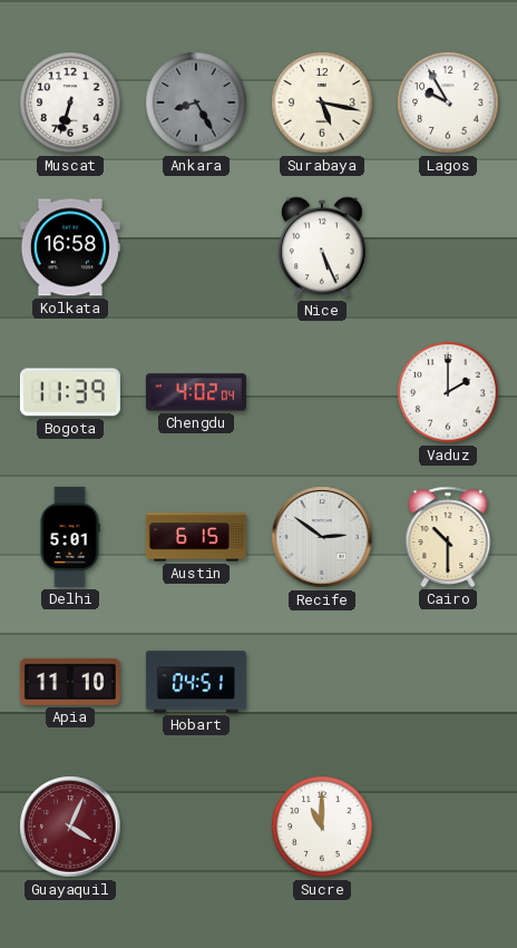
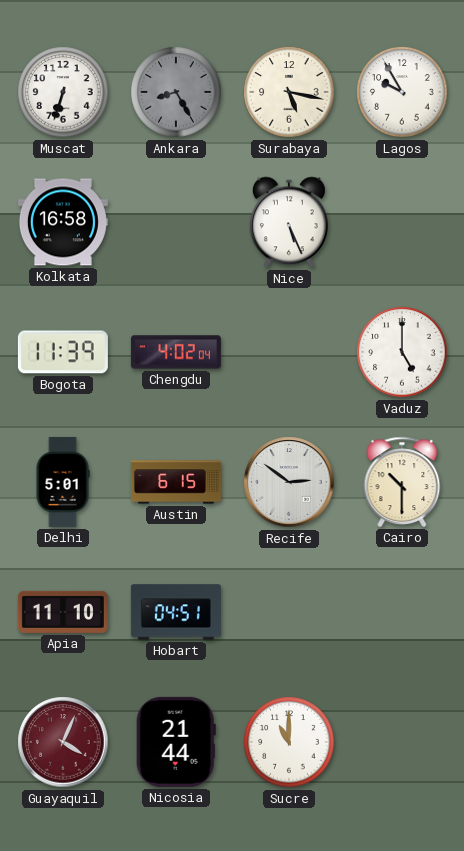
Vaduz: 2:00 -> 5:00
Nicosia: none -> 21:44
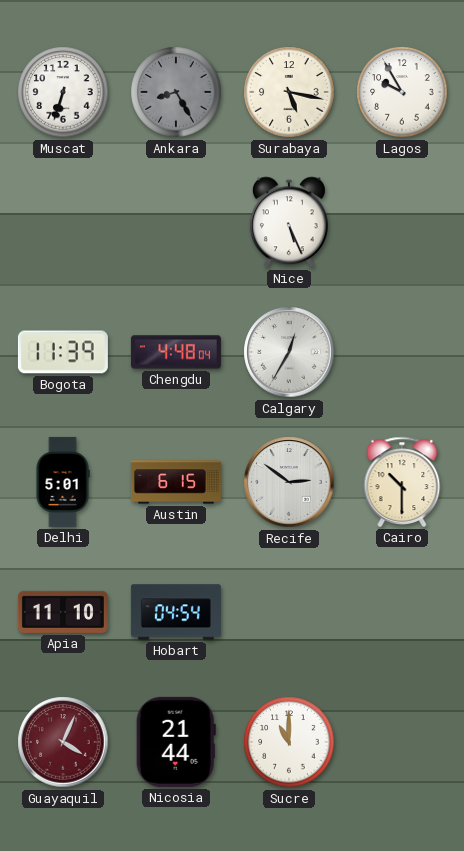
Kolkata: 16:58 -> none
Chengdu: 4:02 -> 4:48
Calgary: none -> 12:35
Vaduz: 5:00 -> none
Hobart: 04:51 -> 04:54
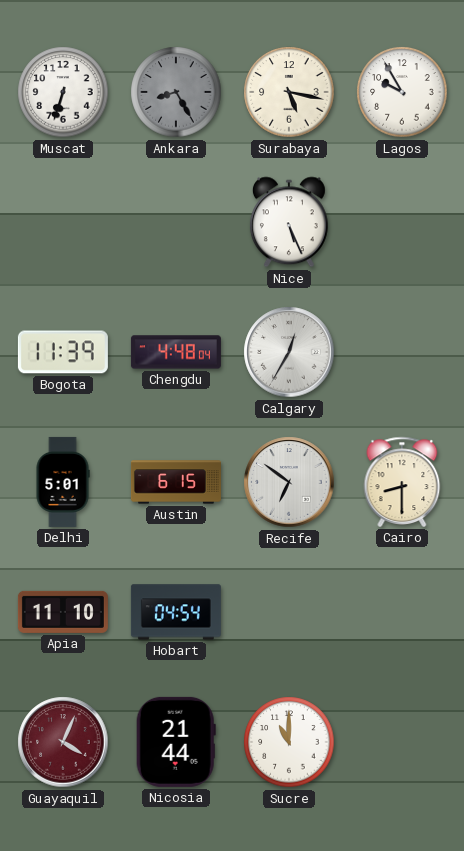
Recife: 2:51 -> 6:51
Cairo: 10:30 -> 8:30
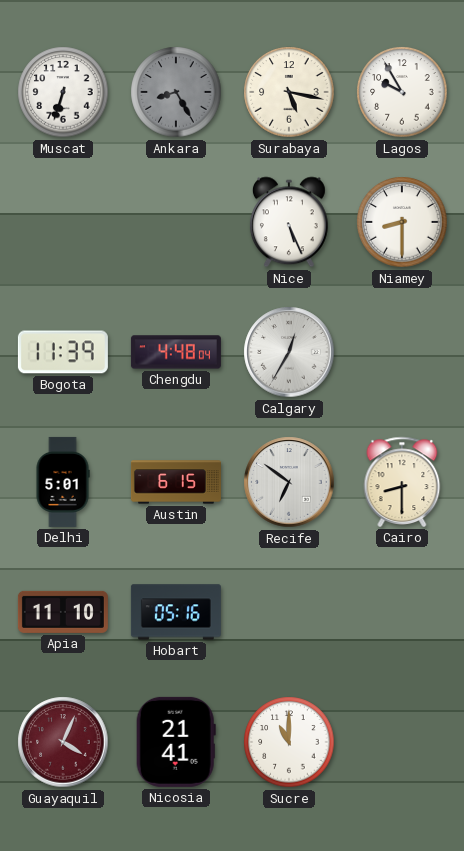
Niamey: none -> 8:30
Hobart: 04:54 -> 05:16
Nicosia: 21:44 -> 21:41
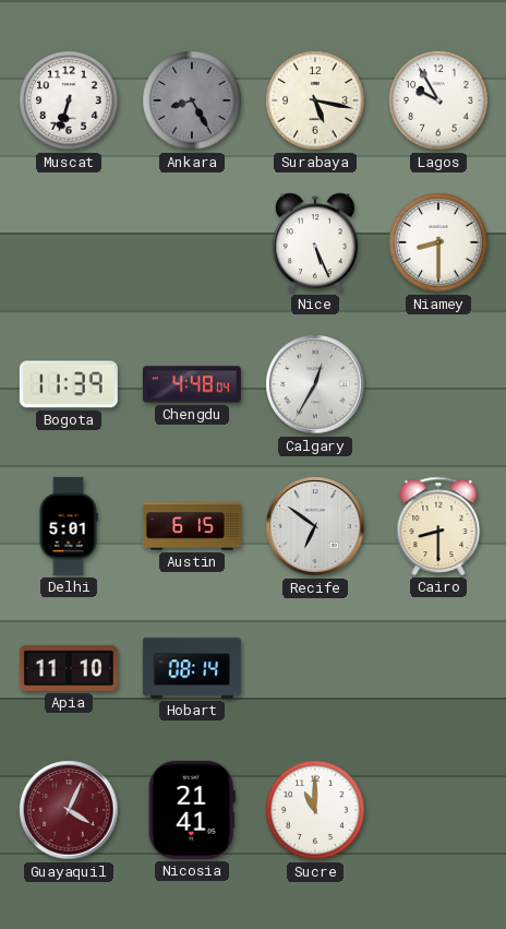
Hobart: 05:16 -> 08:14
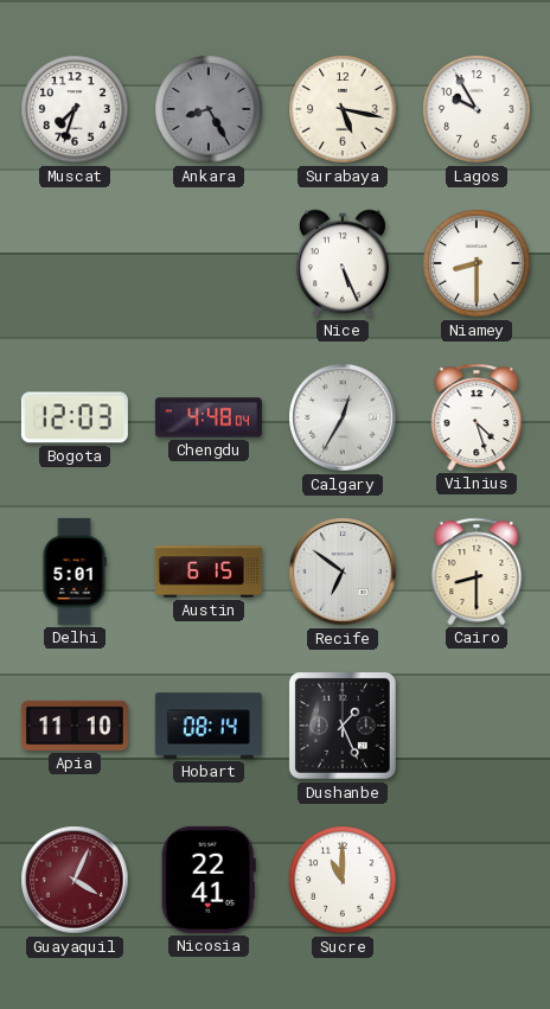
Muscat: 6:33 -> 7:33
Bogota: 11:39 -> 12:03
Vilnius: none -> 4:27
Dushanbe: none -> 1:26
Nicosia: 21:41 -> 22:41
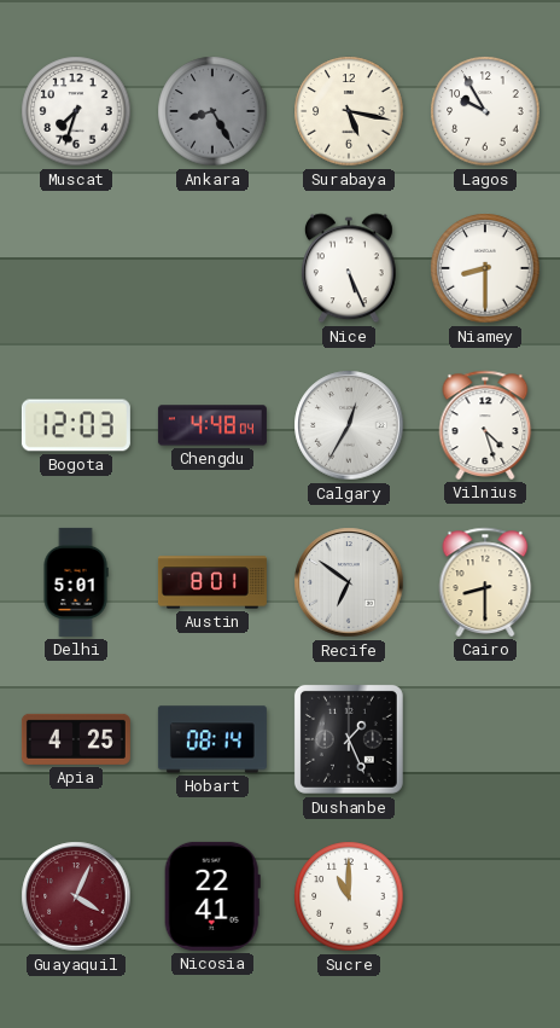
Austin: 6:15 -> 8:01
Apia: 11:10 -> 4:25
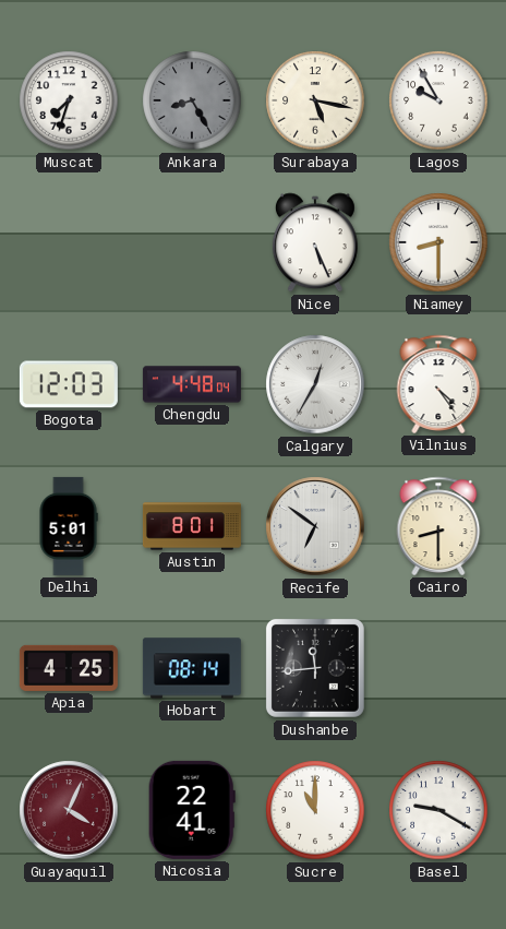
Vilnius: 4:27 -> 4:24
Dushanbe: 1:26 -> 11:44
Basel: none -> 9:20
